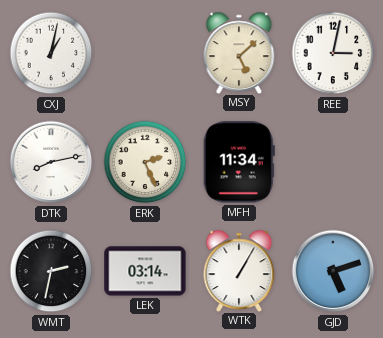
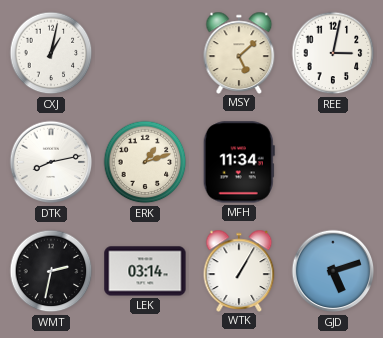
ERK: 2:26 -> 1:12
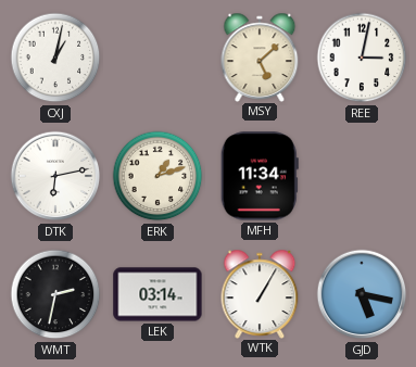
DTK: 8:13 -> 6:13
GJD: 5:12 -> 5:17
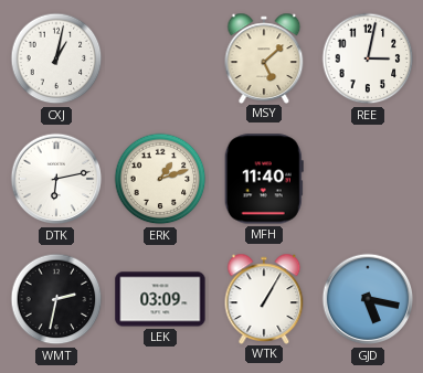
MFH: 11:34 -> 11:40
LEK: 03:14 -> 03:09
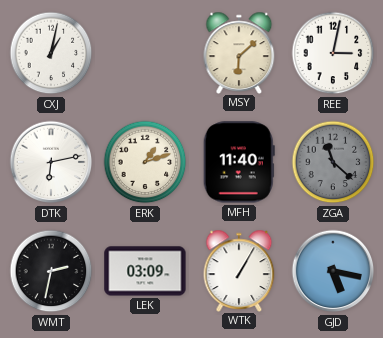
MSY: 5:08 -> 6:08
ZGA: none -> 11:22
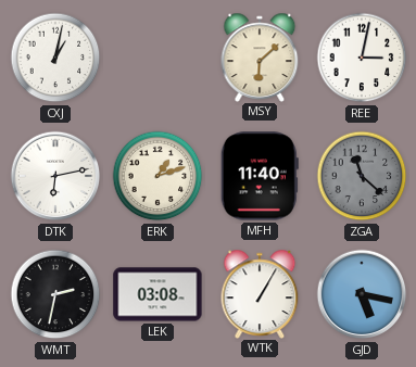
LEK: 03:09 -> 03:08
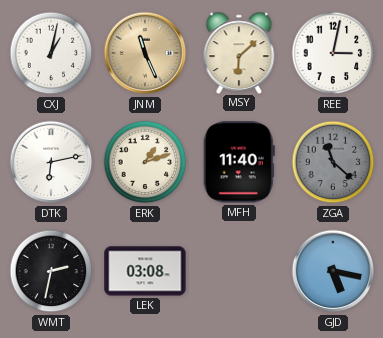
JNM: none -> 11:26
WTK: 1:05 -> none
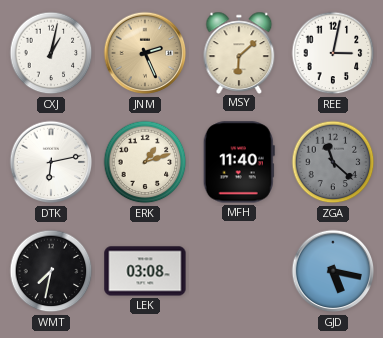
JNM: 11:26 -> 2:26
WMT: 2:32 -> 7:32
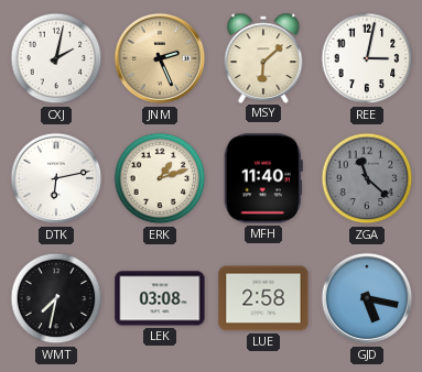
CXJ: 1:02 -> 2:02
LUE: none -> 2:58
